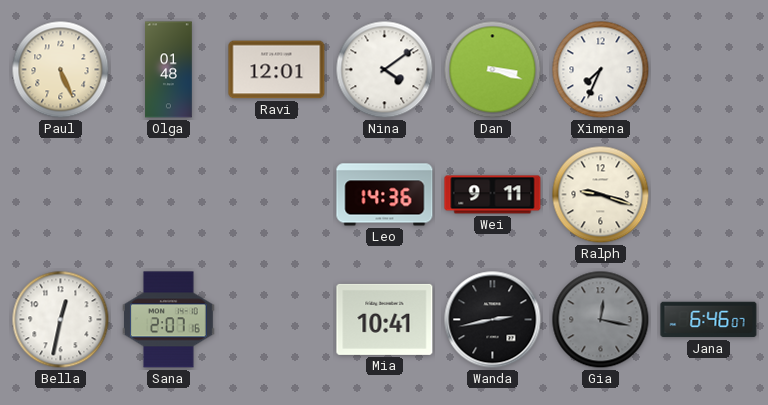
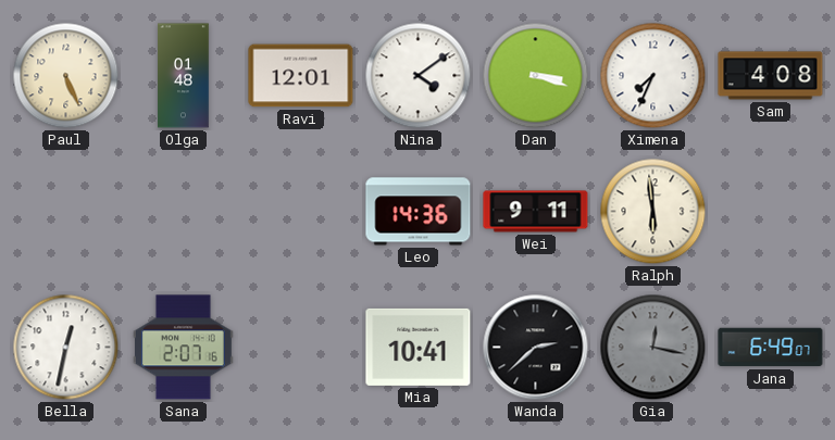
Sam: none -> 4:08
Ralph: 9:18 -> 5:59
Wanda: 2:43 -> 2:38
Jana: 6:46 -> 6:49
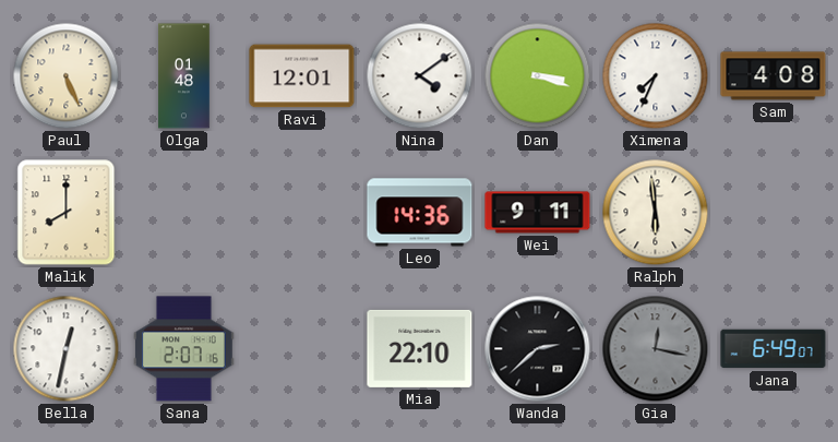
Malik: none -> 8:00
Mia: 10:41 -> 22:10
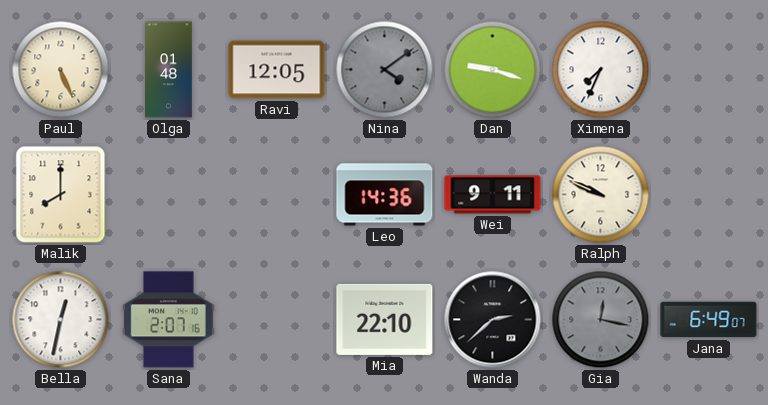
Ravi: 12:01 -> 12:05
Nina dial: white -> grey
Dan: 3:18 -> 9:18
Sam: 4:08 -> none
Ralph: 5:59 -> 9:49
